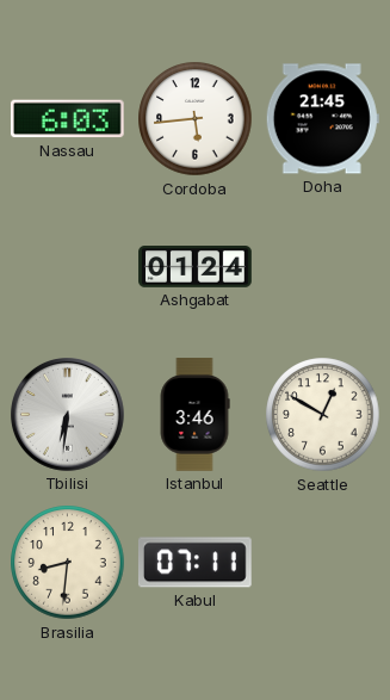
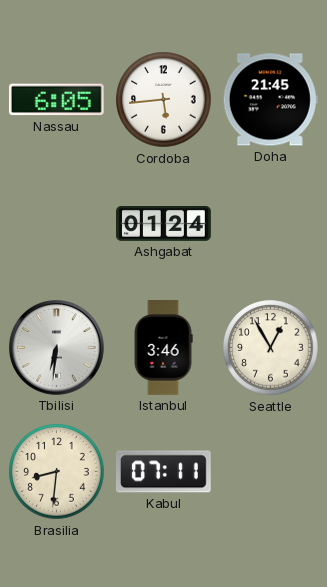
Nassau: 6:03 -> 6:05
Seattle: 12:50 -> 12:55
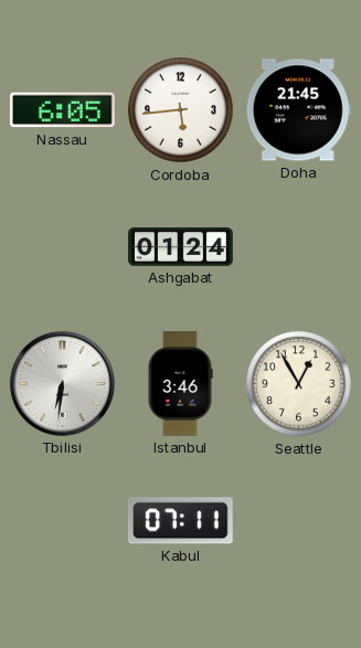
Brasilia: 8:31 -> none
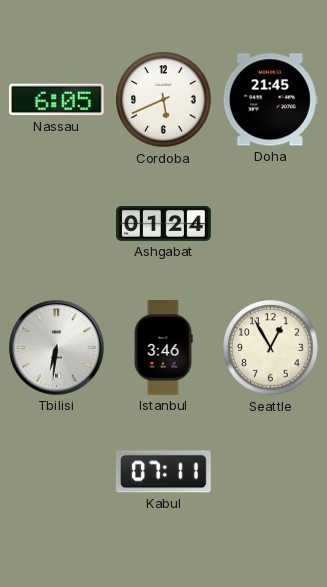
Cordoba: 5:44 -> 5:41
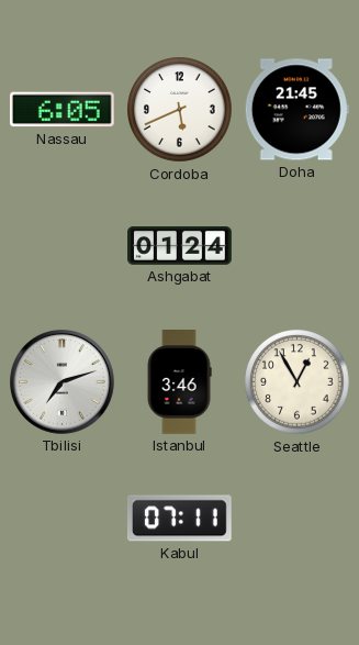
Tbilisi: 6:31 -> 7:12
